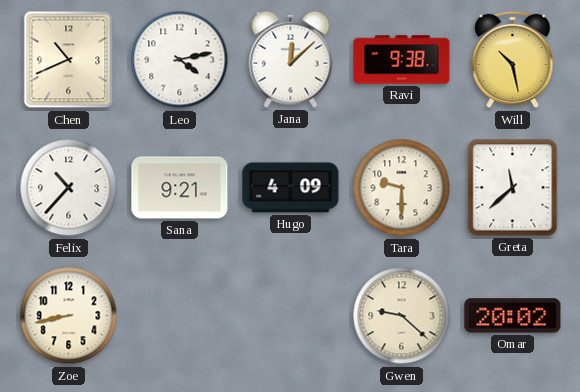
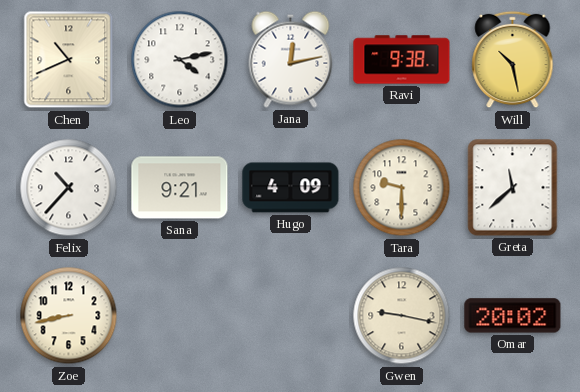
Jana: 12:08 -> 12:13
Gwen: 9:22 -> 9:17
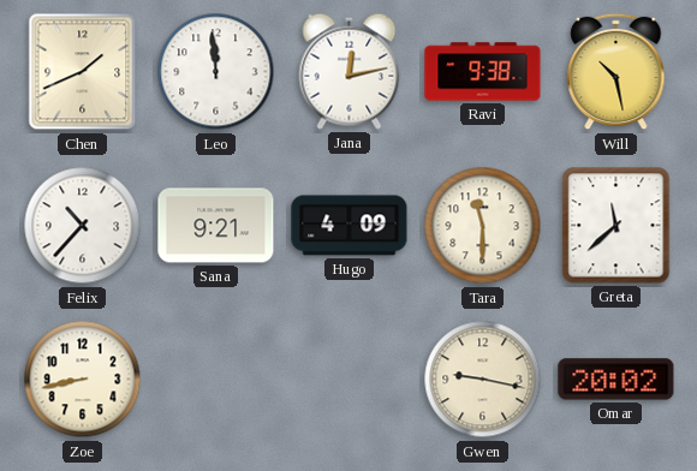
Chen: 10:41 -> 1:41
Leo: 4:13 -> 11:59
Tara: 9:30 -> 11:30
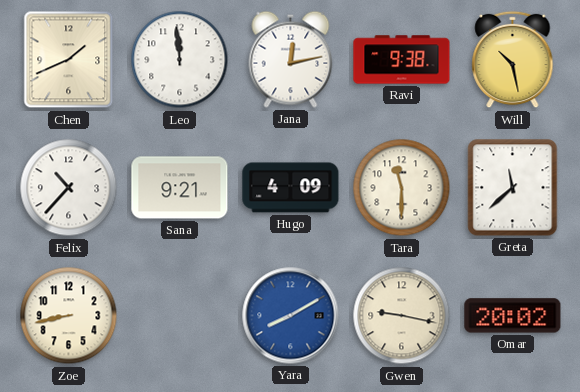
Yara: none -> 8:10
